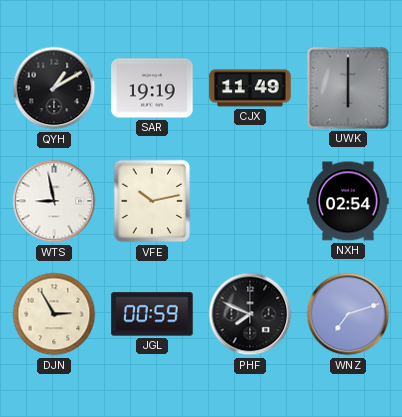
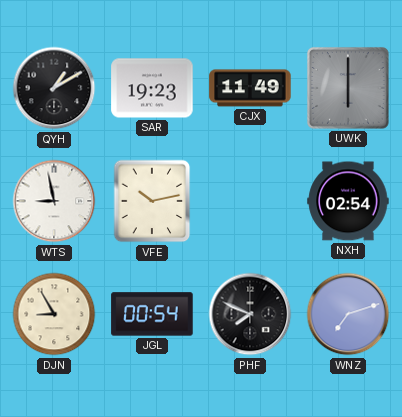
SAR: 19:19 -> 19:23
DJN: 2:55 -> 8:55
JGL: 00:59 -> 00:54
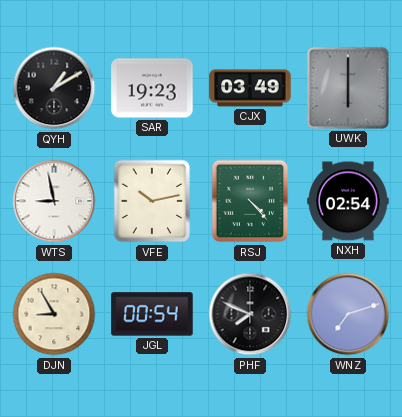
CJX: 11:49 -> 03:49
RSJ: none -> 4:23
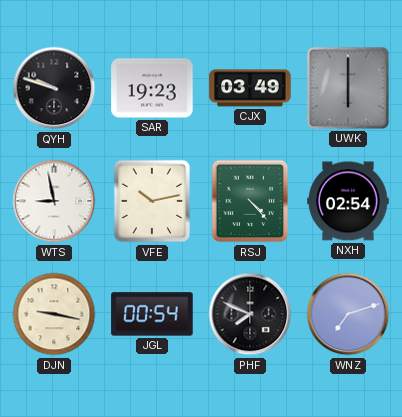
QYH: 1:10 -> 9:48
DJN: 8:55 -> 9:17
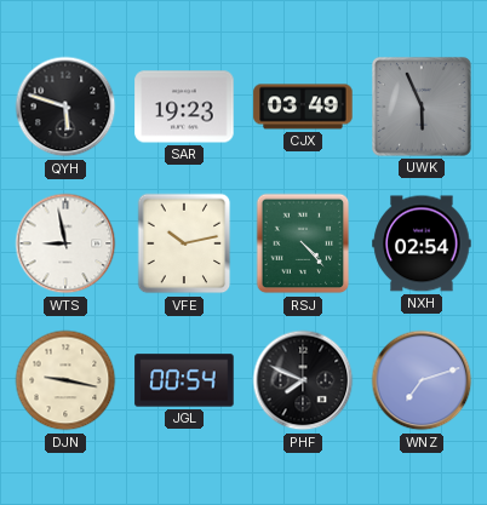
QYH: 9:48 -> 5:48
UWK: 6:00 -> 5:56
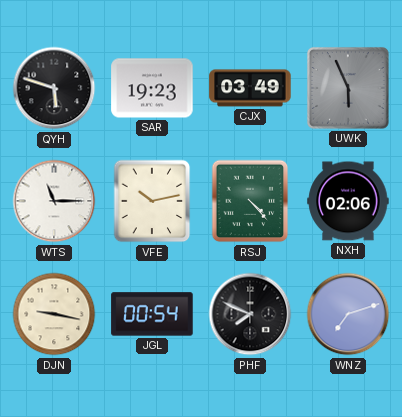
WTS: 8:58 -> 11:15
NXH: 02:54 -> 02:06
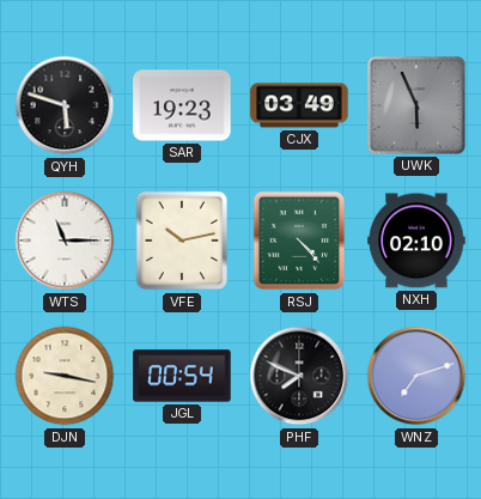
NXH: 02:06 -> 02:10
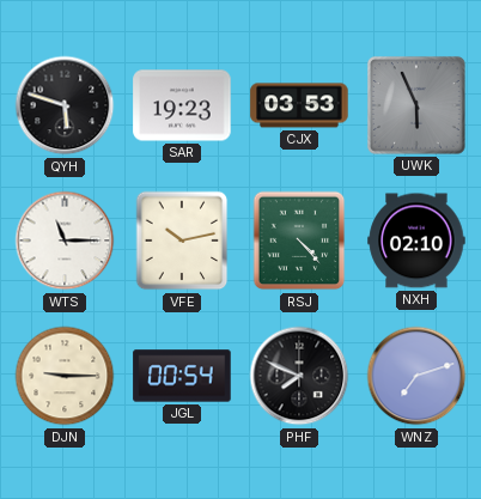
CJX: 03:49 -> 03:53
DJN: 9:17 -> 9:15
